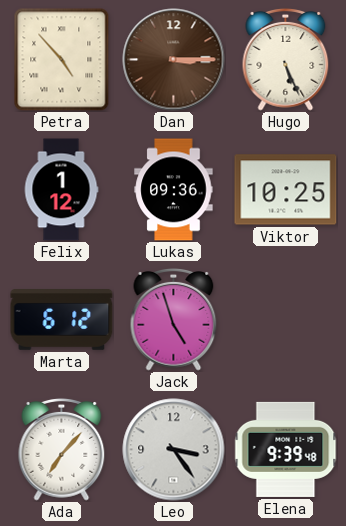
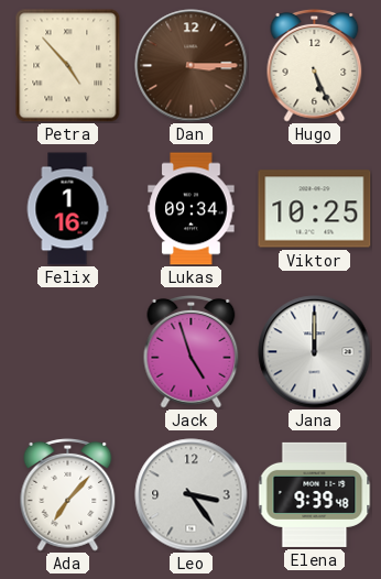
Felix: 1:12 -> 1:16
Lukas: 09:36 -> 09:34
Marta: 6:12 -> none
Jana: none -> 12:00
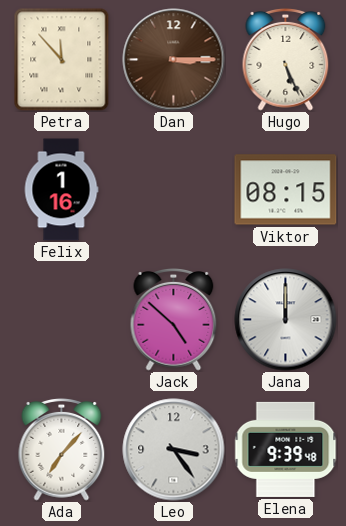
Petra: 4:53 -> 11:53
Lukas: 09:34 -> none
Viktor: 10:25 -> 08:15
Jack: 4:57 -> 4:52
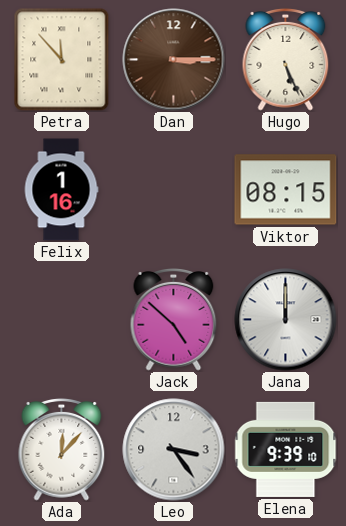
Ada: 7:07 -> 12:07
Elena: 9:39:48 -> 9:39:10
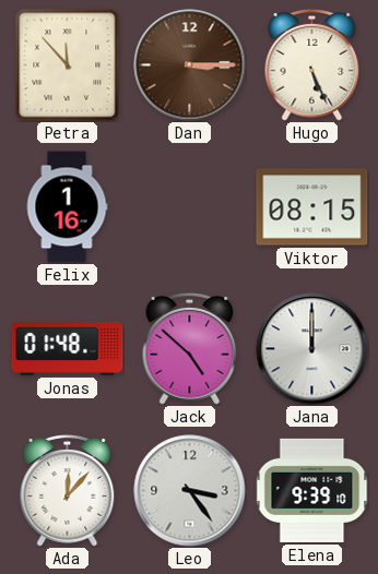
Jonas: none -> 01:48
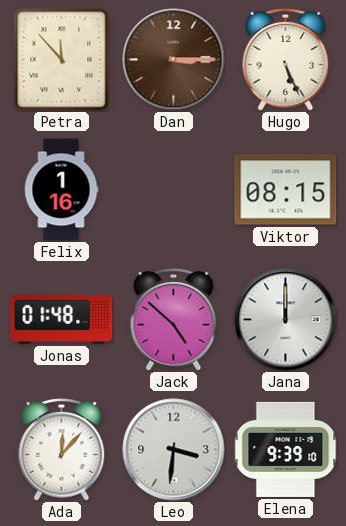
Leo: 3:24 -> 3:31
